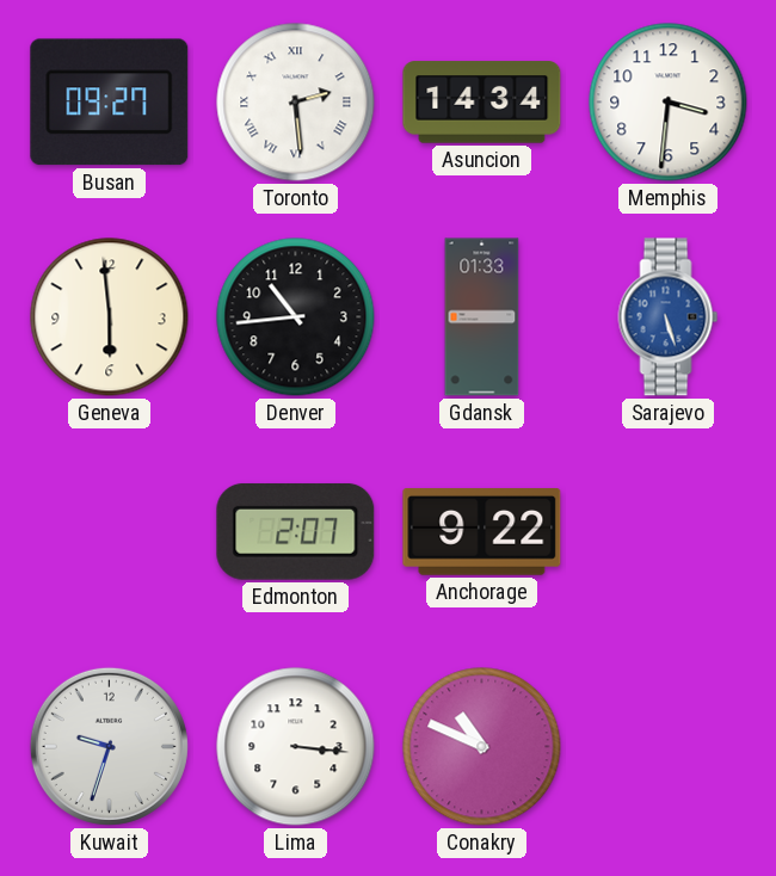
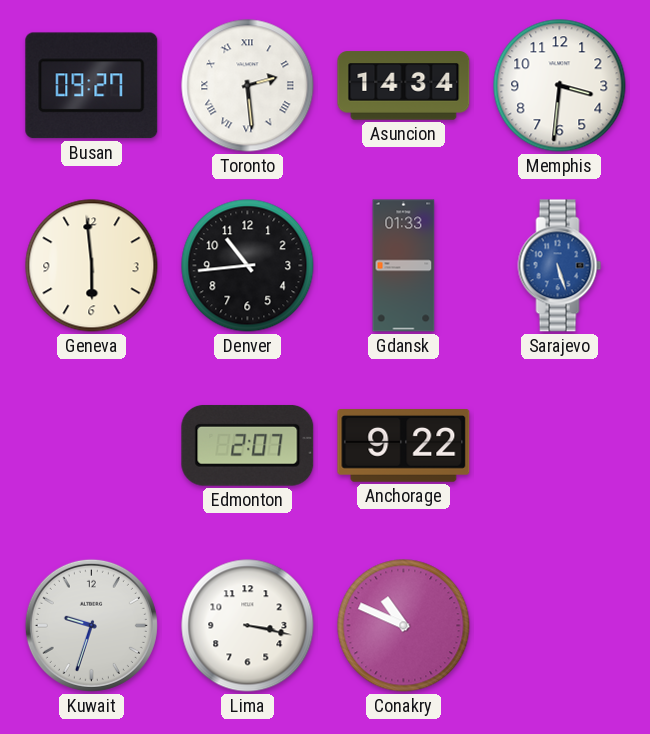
Lima: 3:16 -> 3:17
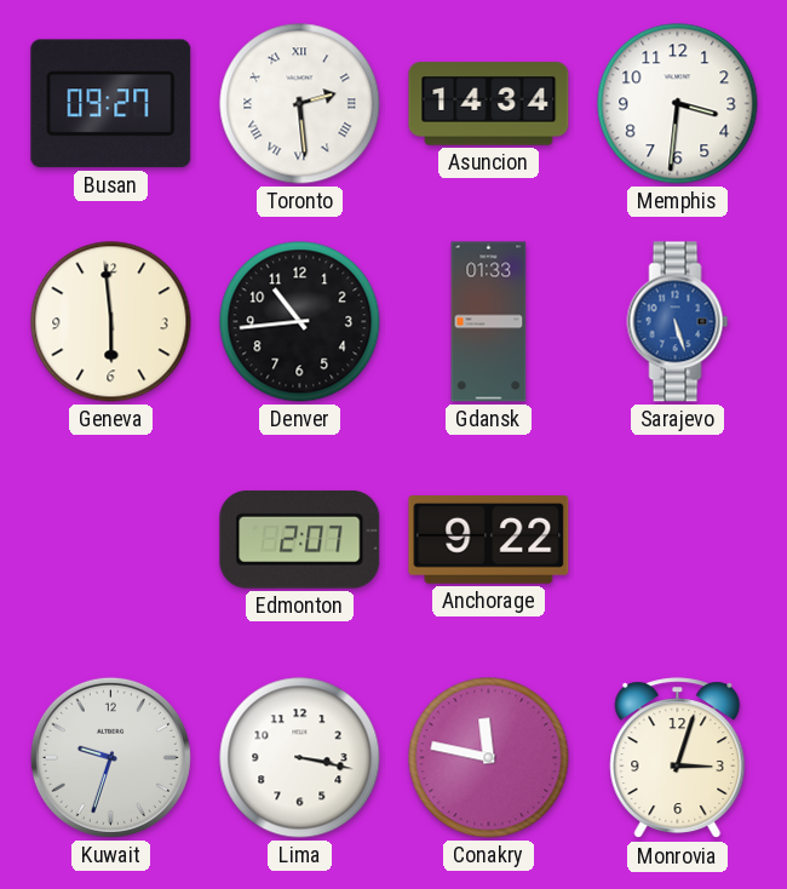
Conakry: 10:49 -> 11:47
Monrovia: none -> 3:03
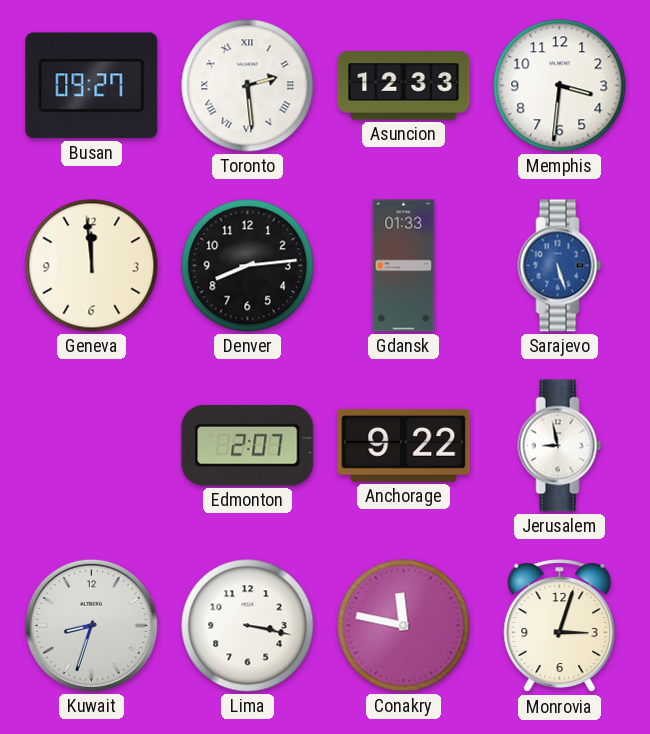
Asuncion: 14:34 -> 12:33
Geneva: 5:59 -> 11:59
Denver: 10:44 -> 8:14
Jerusalem: none -> 8:58
Kuwait: 9:33 -> 8:33
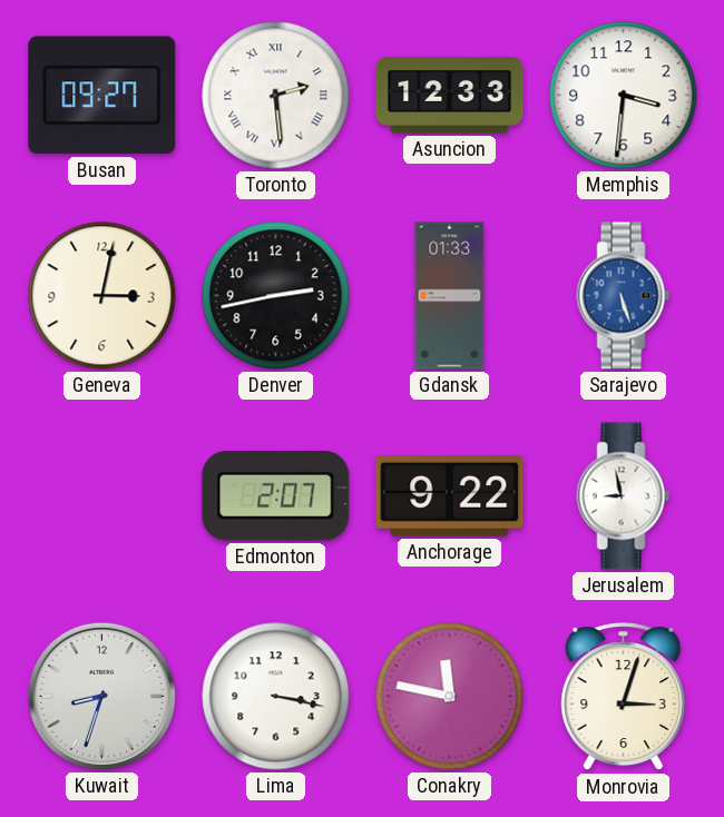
Geneva: 11:59 -> 3:02
Denver: 8:14 -> 2:43
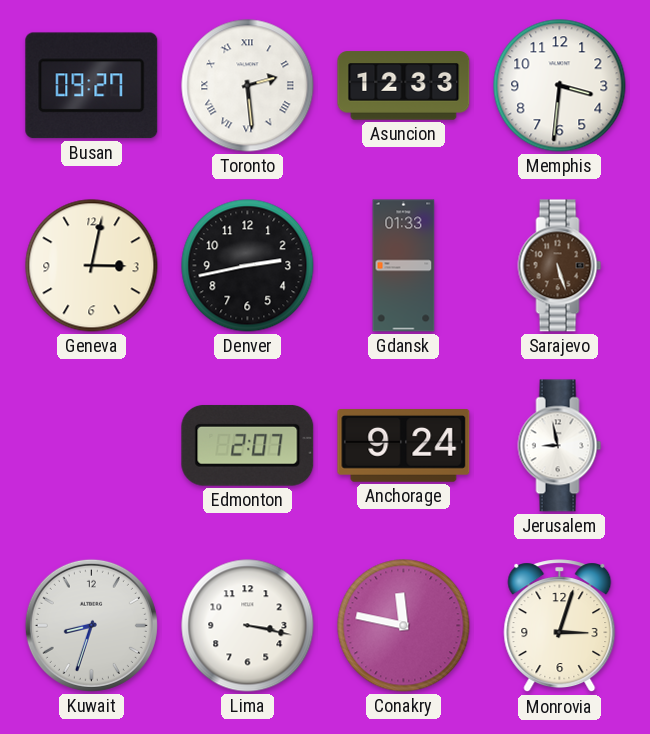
Sarajevo dial: blue -> brown
Anchorage: 9:22 -> 9:24
